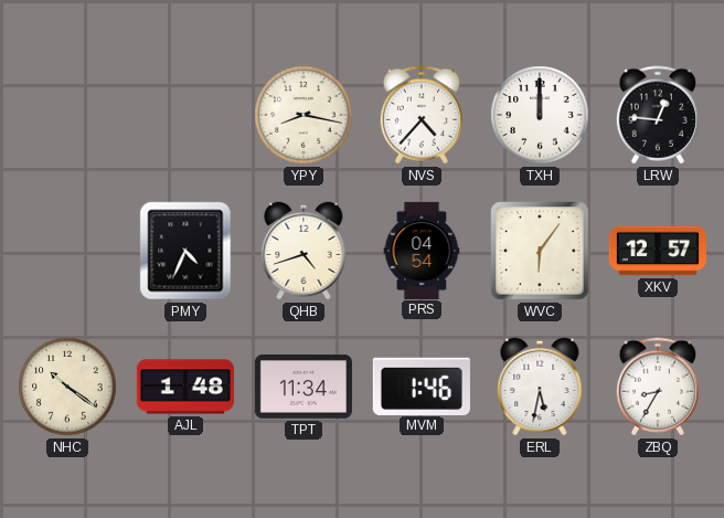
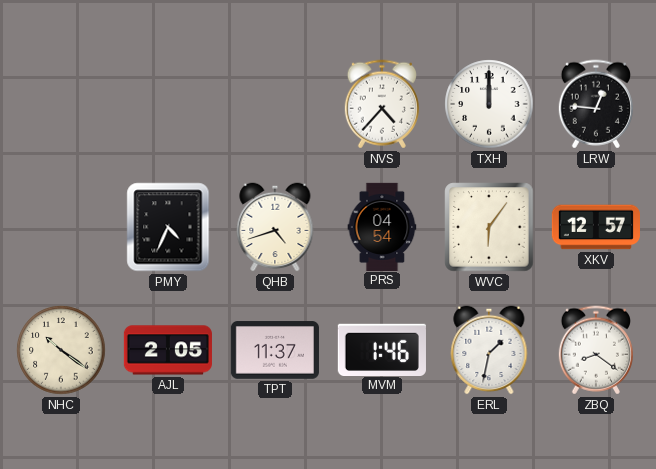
YPY: 8:17 -> none
AJL: 1:48 -> 2:05
TPT: 11:34 -> 11:37
ERL: 5:32 -> 1:32
ZBQ: 8:35 -> 8:21
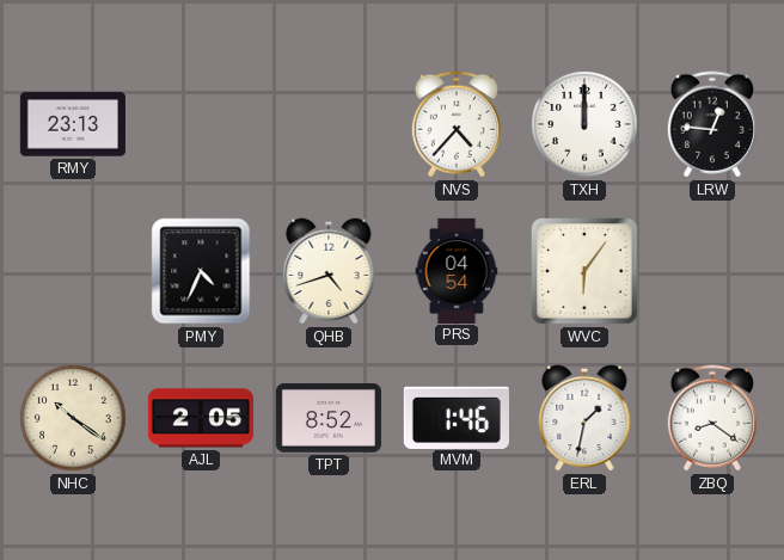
RMY: none -> 23:13
XKV: 12:57 -> none
TPT: 11:37 -> 8:52
